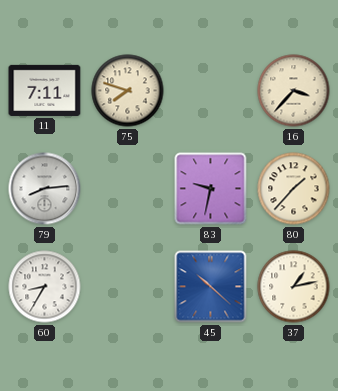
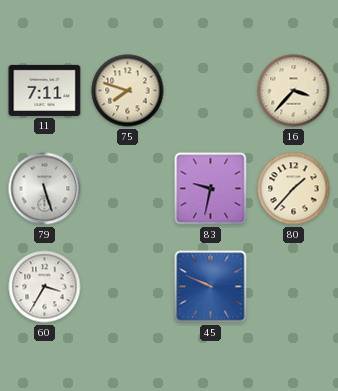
79: 8:14 -> 5:27
60: 8:35 -> 3:35
45: 10:22 -> 9:49
37: 1:13 -> none
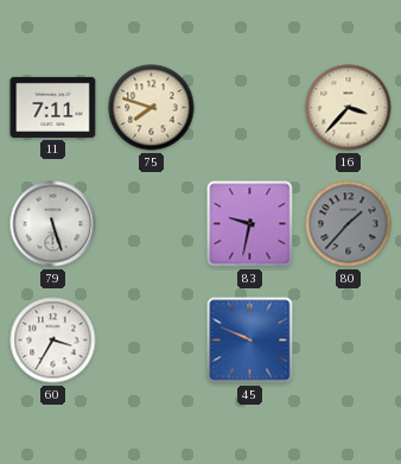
80 dial: cream -> grey
